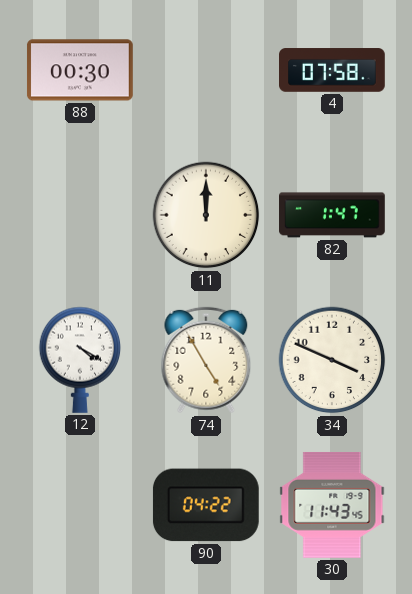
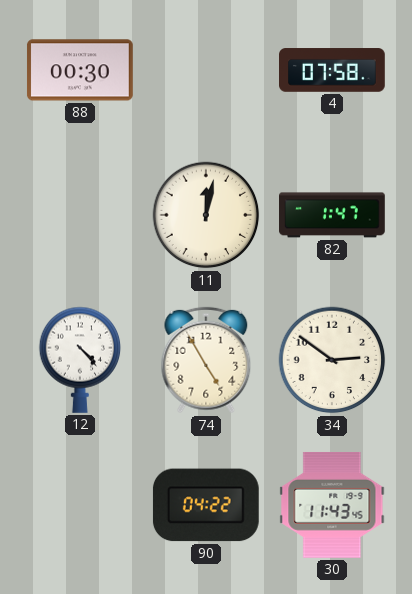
11: 12:00 -> 12:02
12: 4:20 -> 4:23
34: 3:49 -> 2:51
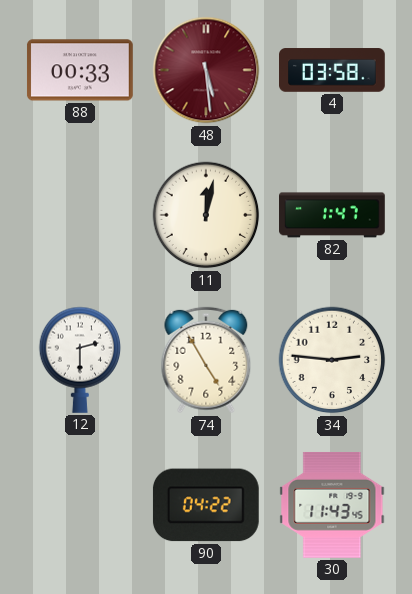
88: 00:30 -> 00:33
48: none -> 5:29
4: 07:58 -> 03:58
12: 4:23 -> 2:30
34: 2:51 -> 2:46
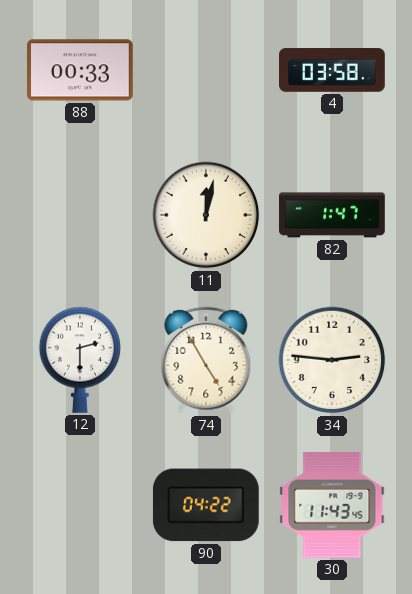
48: 5:29 -> none
